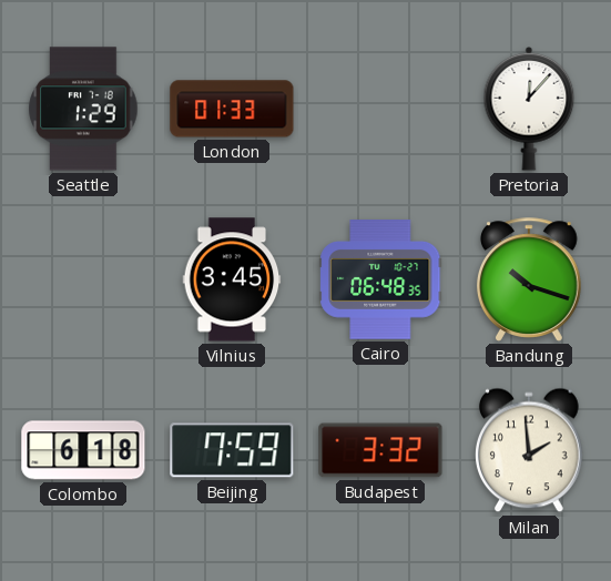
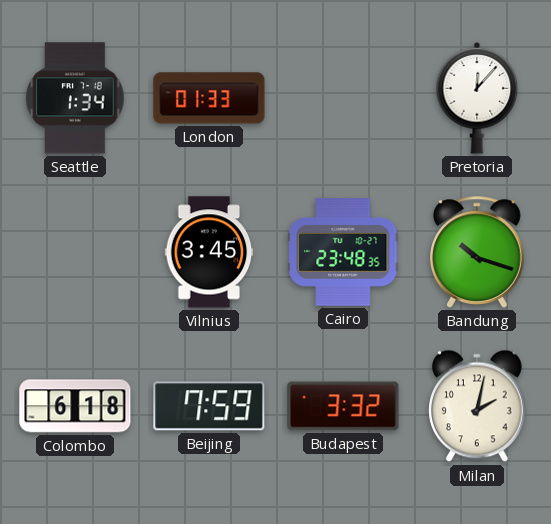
Seattle: 1:29 -> 1:34
Cairo: 06:48 -> 23:48
Milan: 1:59 -> 2:02
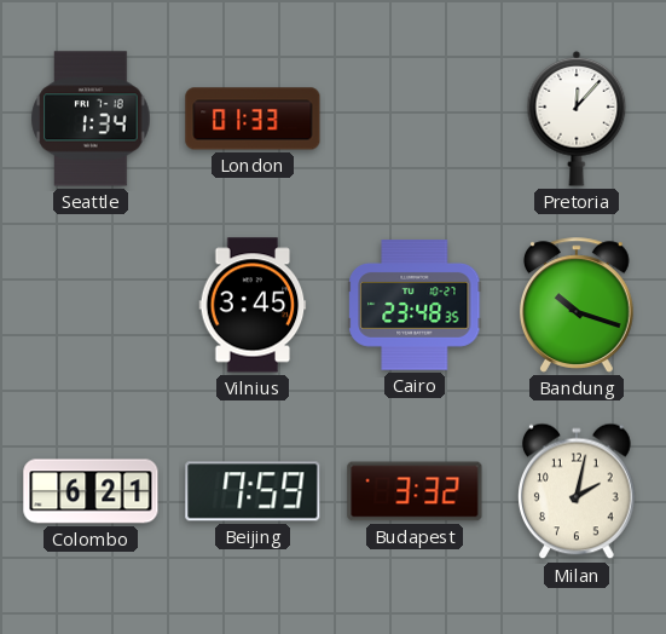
Colombo: 6:18 -> 6:21
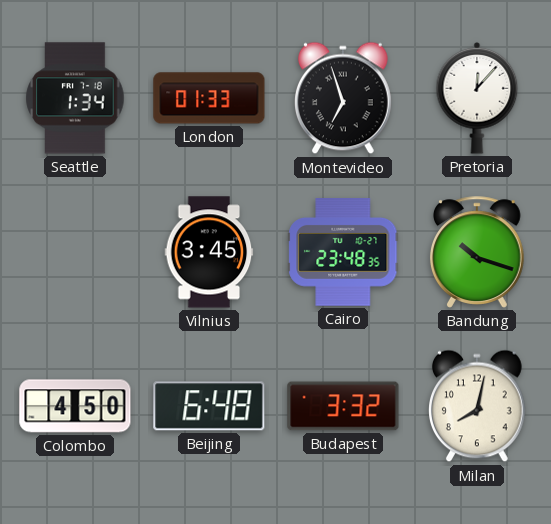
Montevideo: none -> 6:57
Colombo: 6:21 -> 4:50
Beijing: 7:59 -> 6:48
Milan: 2:02 -> 8:02
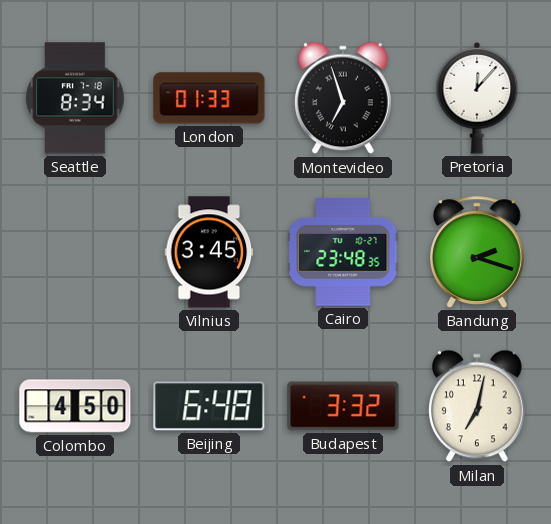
Seattle: 1:34 -> 8:34
Bandung: 10:18 -> 2:18
Milan: 8:02 -> 7:02
